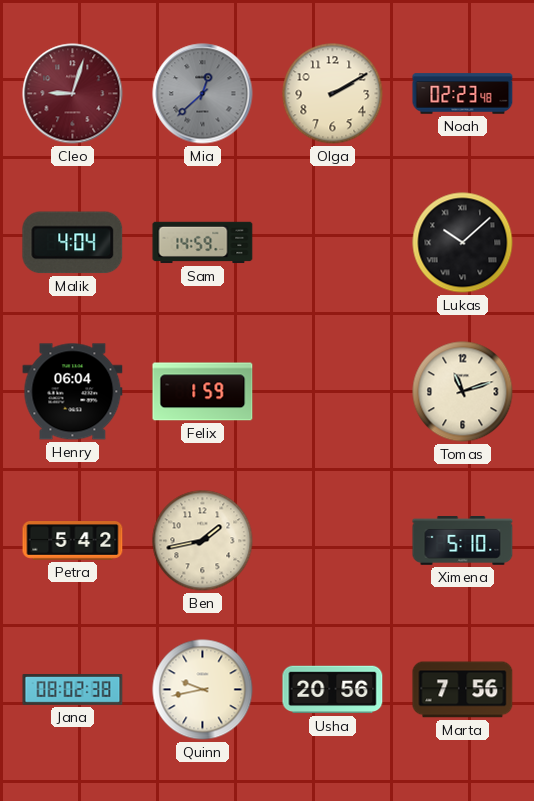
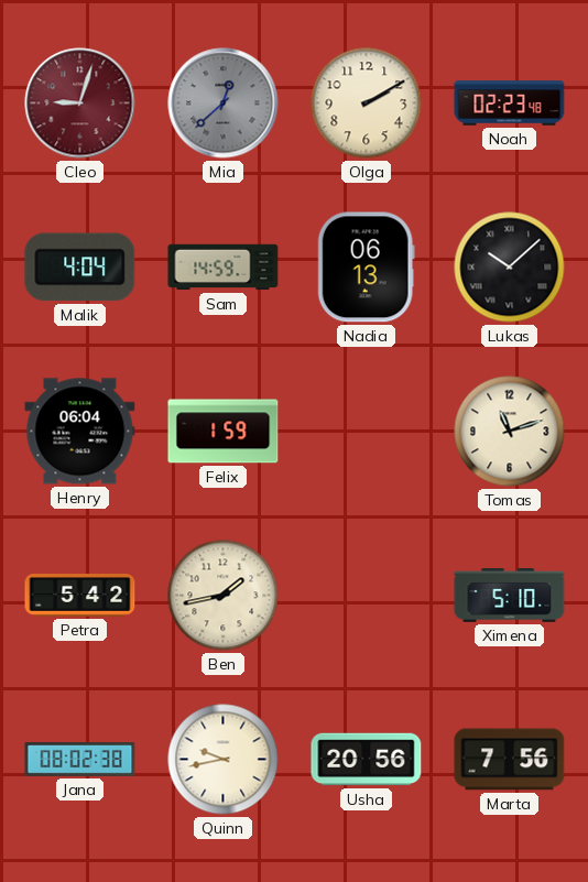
Nadia: none -> 06:13
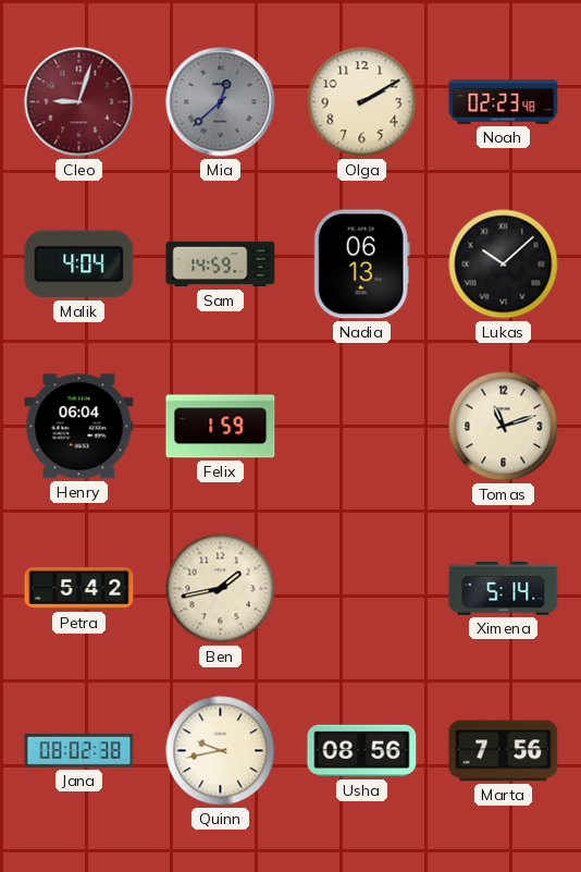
Ximena: 5:10 -> 5:14
Usha: 20:56 -> 08:56
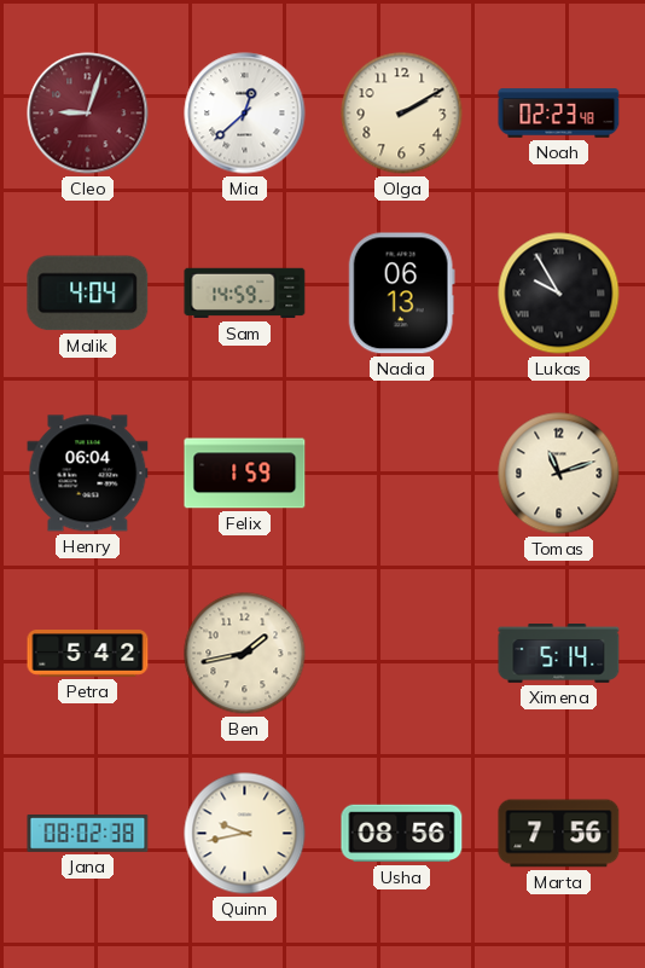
Mia dial: grey -> white
Lukas: 10:08 -> 9:55
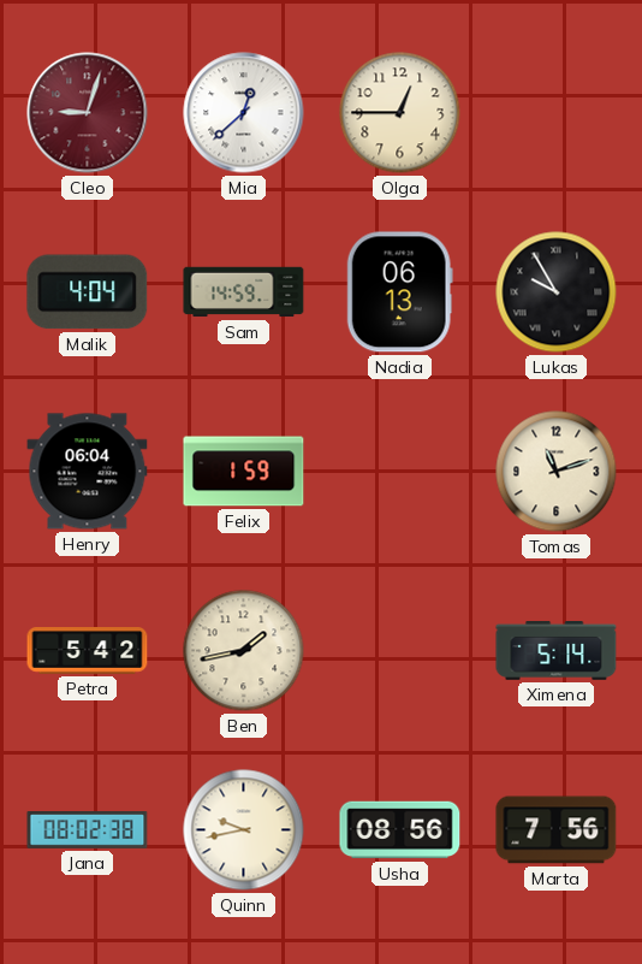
Olga: 2:10 -> 12:45
Noah: 02:23 -> none
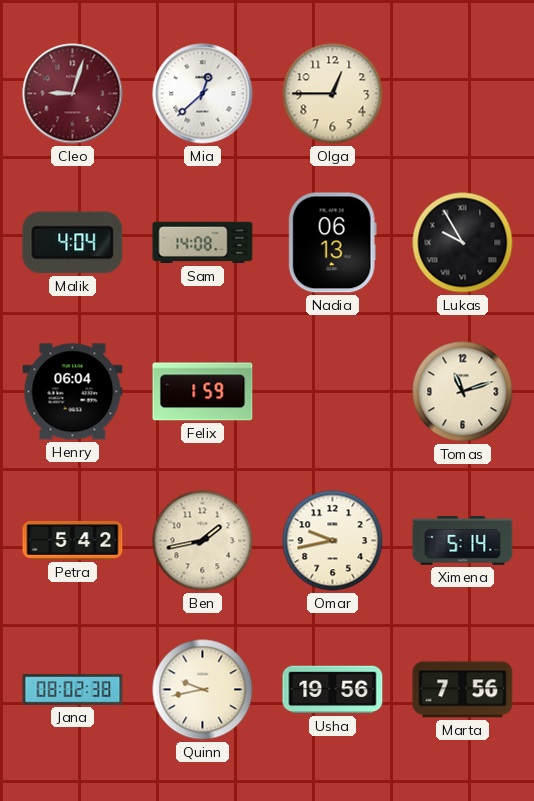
Sam: 14:59 -> 14:08
Omar: none -> 9:43
Usha: 08:56 -> 19:56
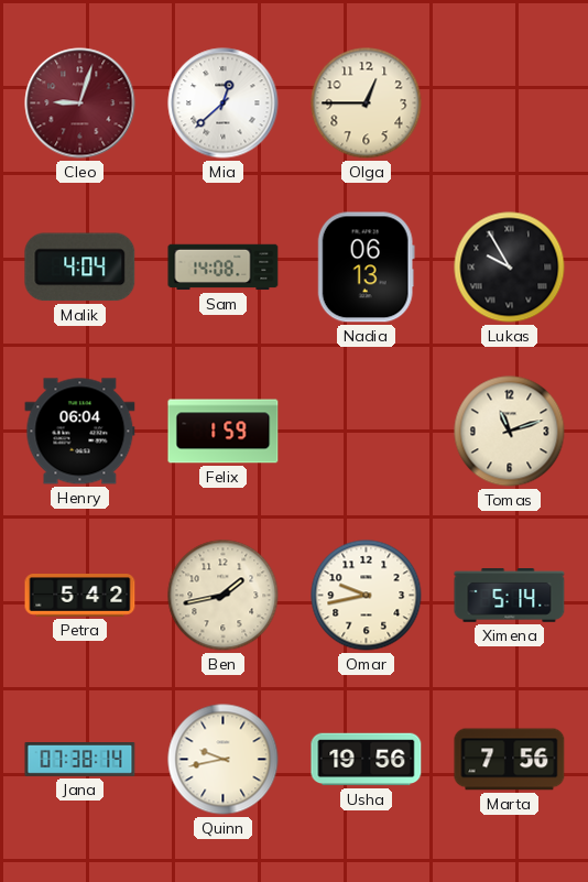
Jana: 08:02 -> 07:38
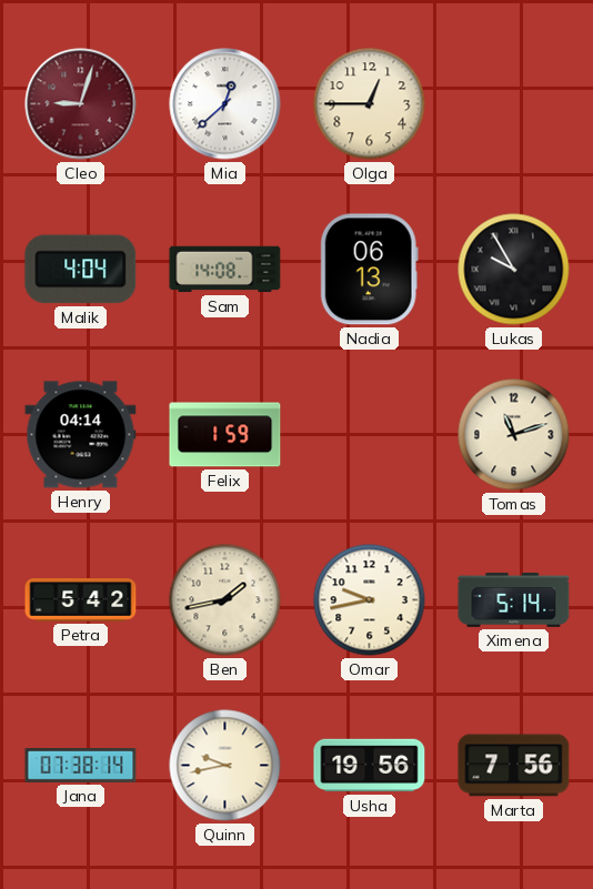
Henry: 06:04 -> 04:14
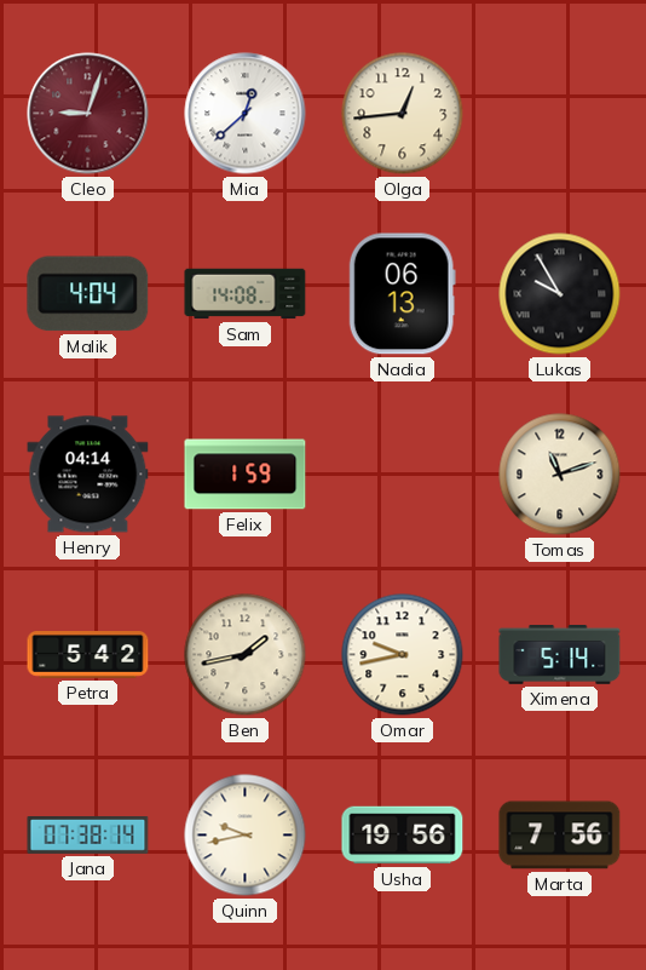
Olga: 12:45 -> 12:44
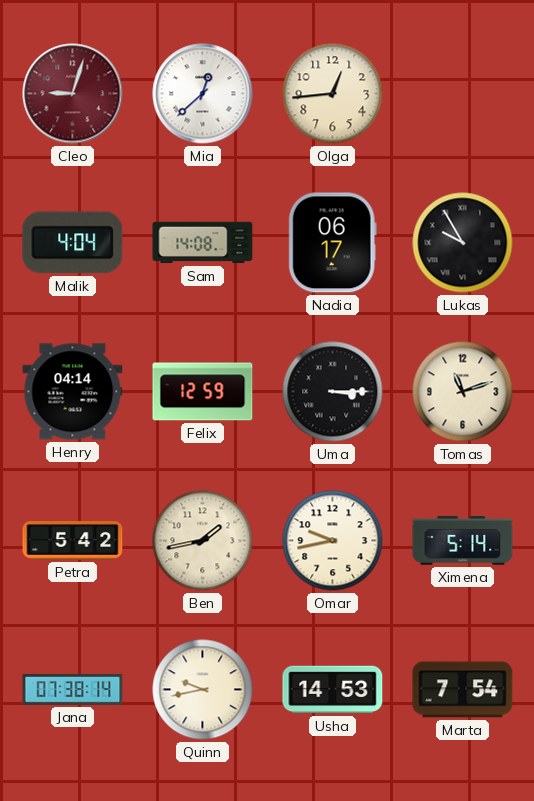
Nadia: 06:13 -> 06:17
Felix: 1:59 -> 12:59
Uma: none -> 3:15
Usha: 19:56 -> 14:53
Marta: 7:56 -> 7:54
